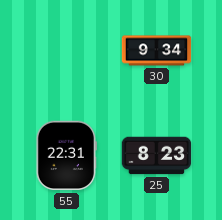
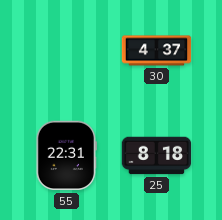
30: 9:34 -> 4:37
25: 8:23 -> 8:18
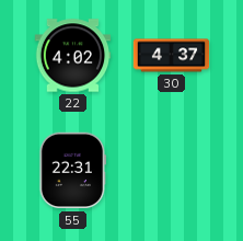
22: none -> 4:02
25: 8:18 -> none
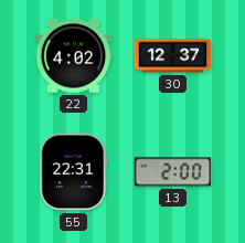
30: 4:37 -> 12:37
13: none -> 2:00
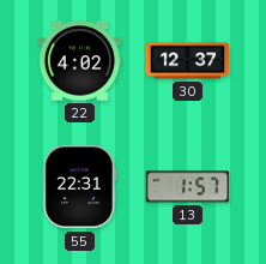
13: 2:00 -> 1:57
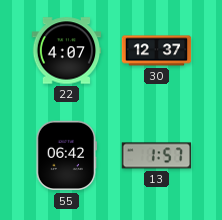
22: 4:02 -> 4:07
55: 22:31 -> 06:42
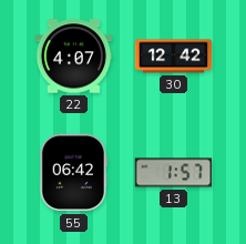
30: 12:37 -> 12:42
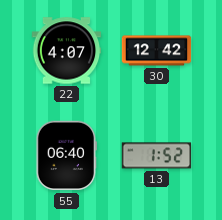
55: 06:42 -> 06:40
13: 1:57 -> 1:52
